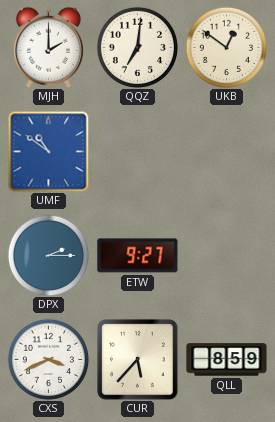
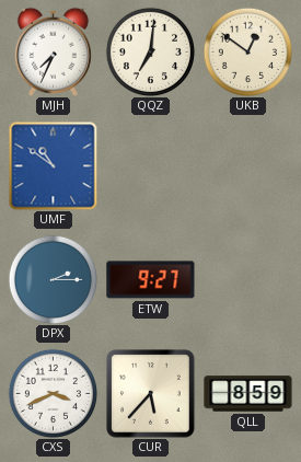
MJH: 2:00 -> 7:34
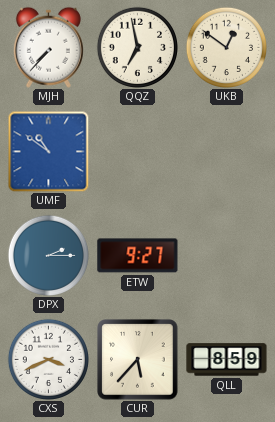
MJH: 7:34 -> 7:37
QQZ: 7:01 -> 6:58
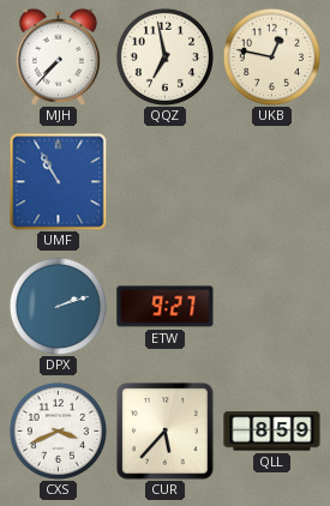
UKB: 12:51 -> 12:47
UMF: 10:51 -> 10:55
DPX: 2:15 -> 2:12
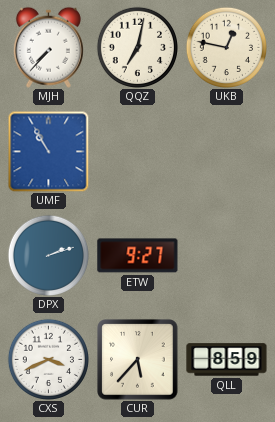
QQZ: 6:58 -> 7:02
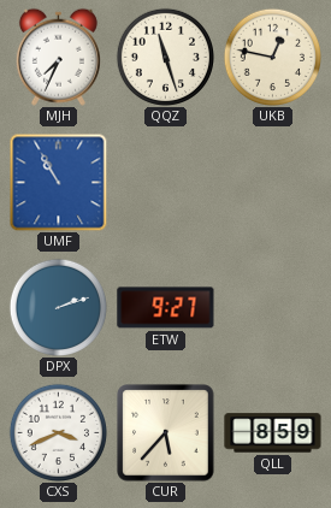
MJH: 7:37 -> 7:34
QQZ: 7:02 -> 11:27
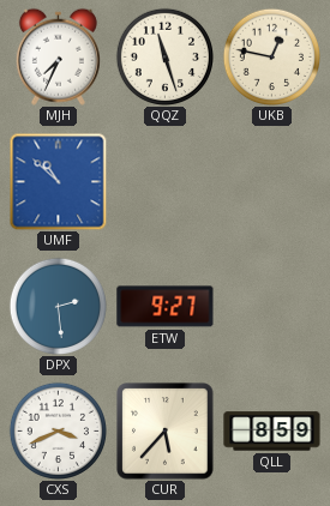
UMF: 10:55 -> 10:52
DPX: 2:12 -> 2:29
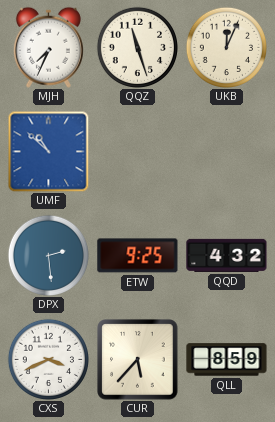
UKB: 12:47 -> 12:04
ETW: 9:27 -> 9:25
QQD: none -> 4:32
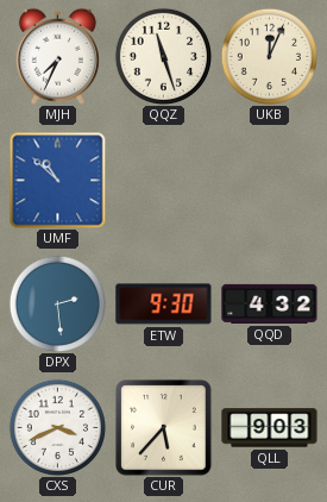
ETW: 9:25 -> 9:30
QLL: 8:59 -> 9:03
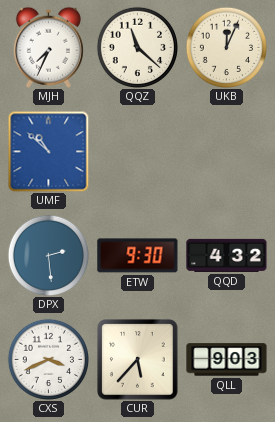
QQZ: 11:27 -> 11:22
